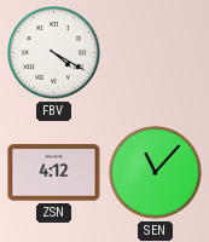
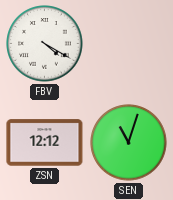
ZSN: 4:12 -> 12:12
SEN: 11:07 -> 11:03
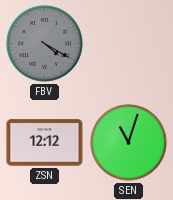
FBV dial: white -> grey
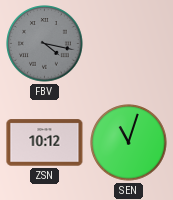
FBV: 4:20 -> 4:17
ZSN: 12:12 -> 10:12
